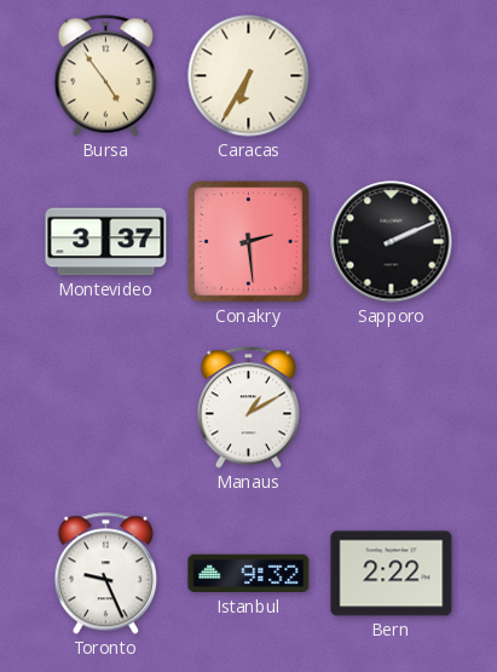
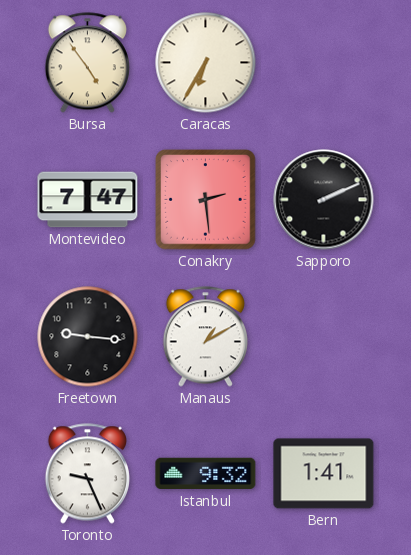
Montevideo: 3:37 -> 7:47
Freetown: none -> 9:16
Bern: 2:22 -> 1:41
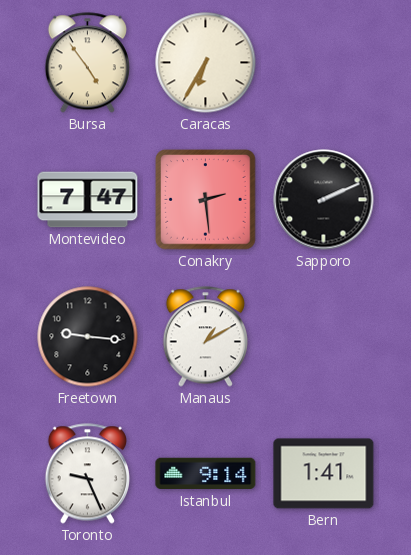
Istanbul: 9:32 -> 9:14
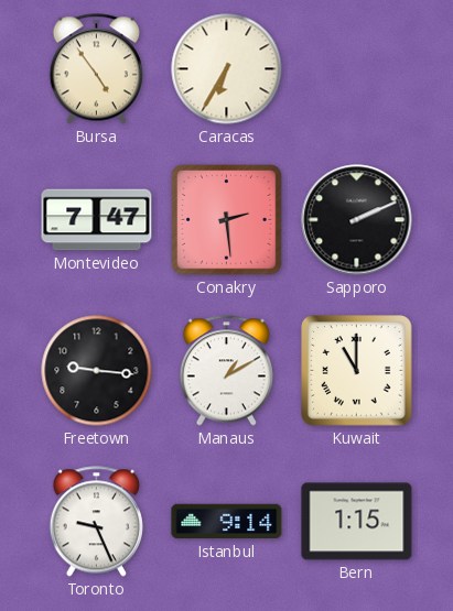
Kuwait: none -> 11:00
Bern: 1:41 -> 1:15
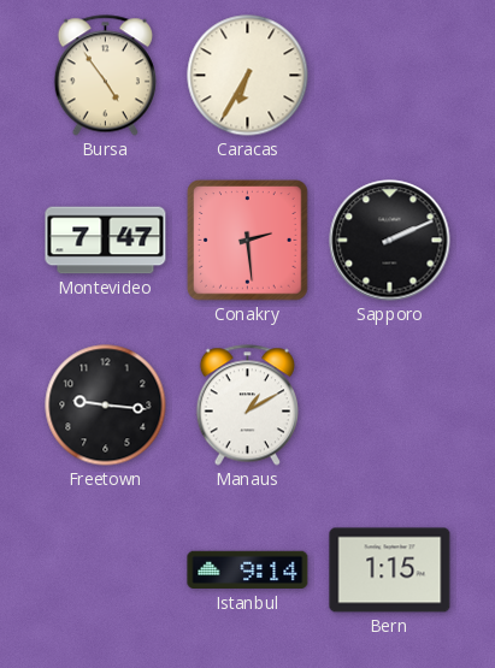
Kuwait: 11:00 -> none
Toronto: 9:26 -> none
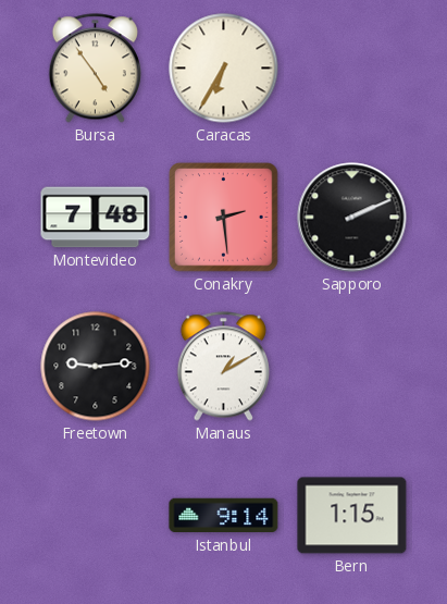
Montevideo: 7:47 -> 7:48
Freetown: 9:16 -> 9:14
